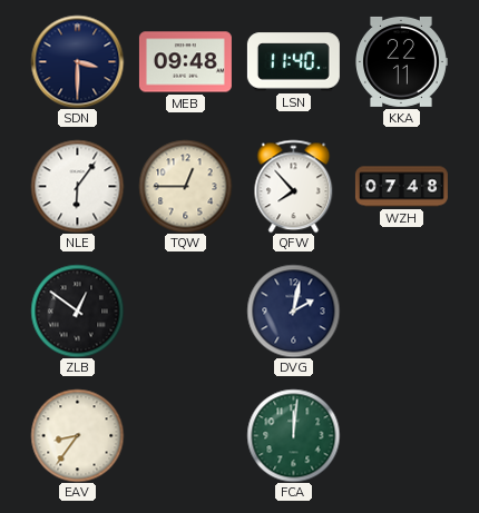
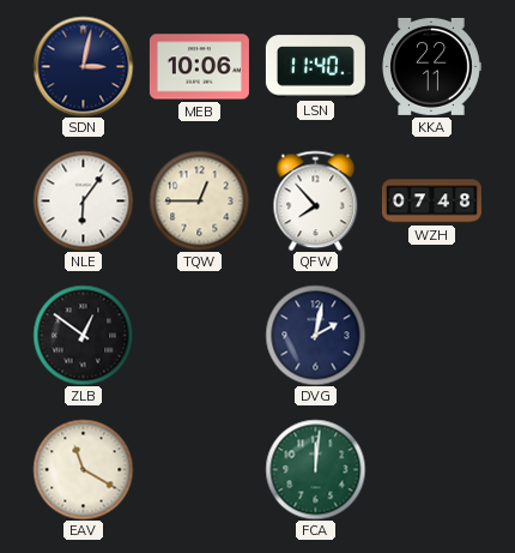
SDN: 3:30 -> 3:02
MEB: 09:48 -> 10:06
EAV: 8:36 -> 11:20
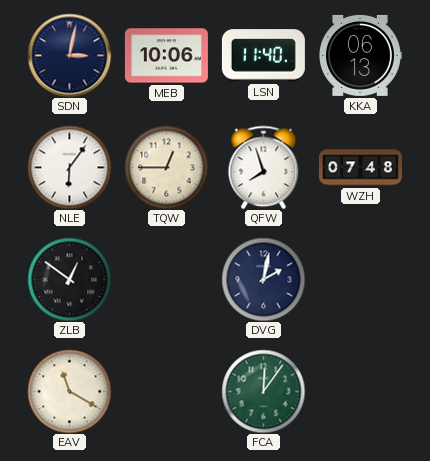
KKA: 22:11 -> 06:13
QFW: 7:53 -> 7:57
FCA: 12:01 -> 12:06
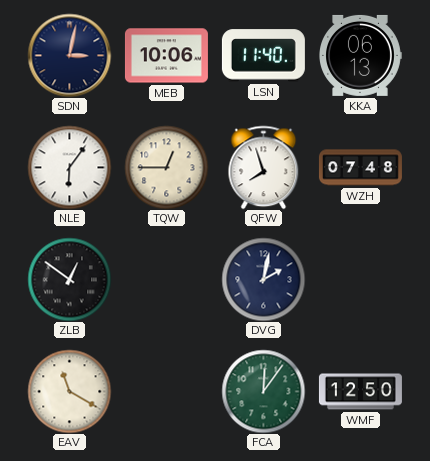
WMF: none -> 12:50
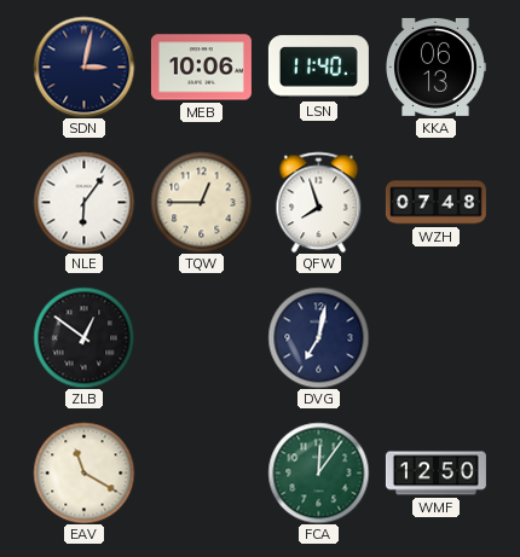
DVG: 2:02 -> 7:02
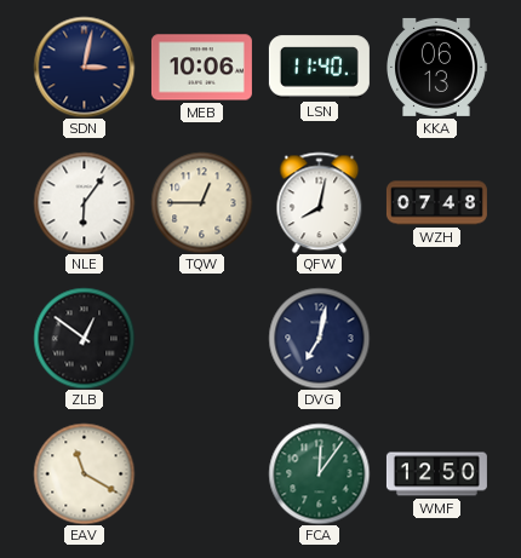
QFW: 7:57 -> 8:02
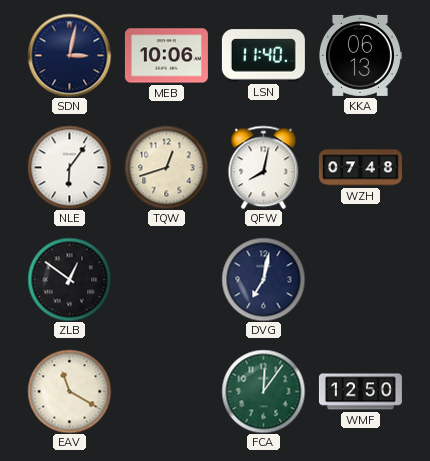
TQW: 12:45 -> 12:42
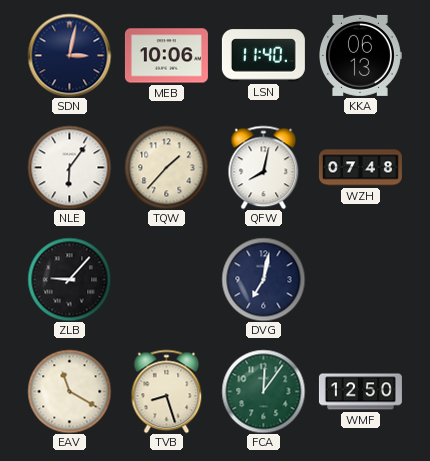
TQW: 12:42 -> 1:37
ZLB: 12:51 -> 9:07
TVB: none -> 8:27
